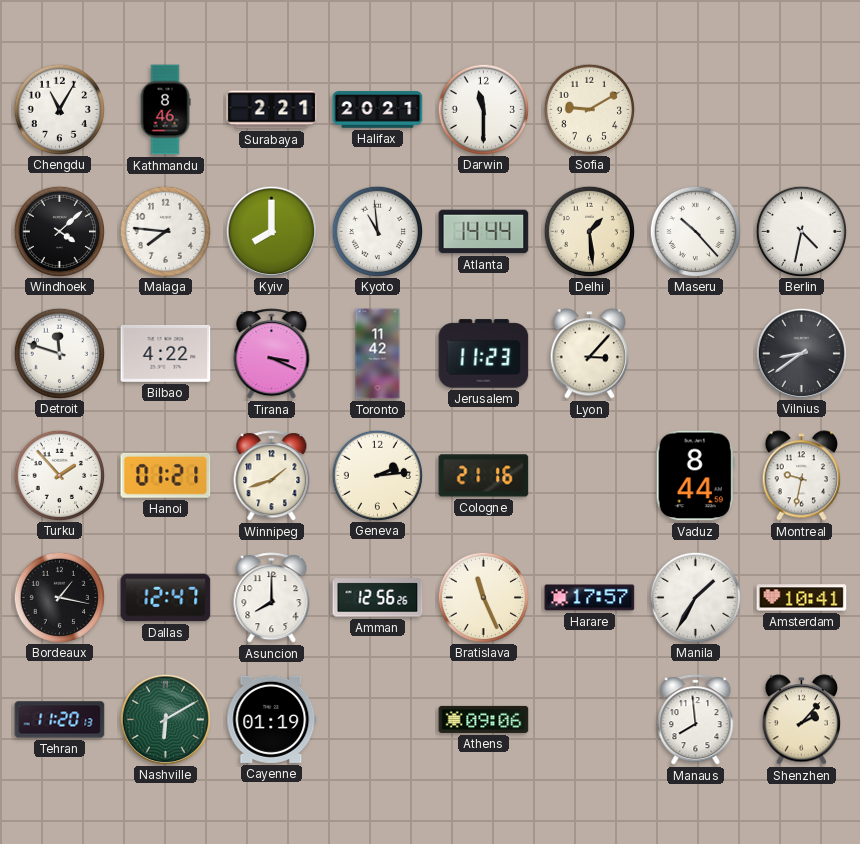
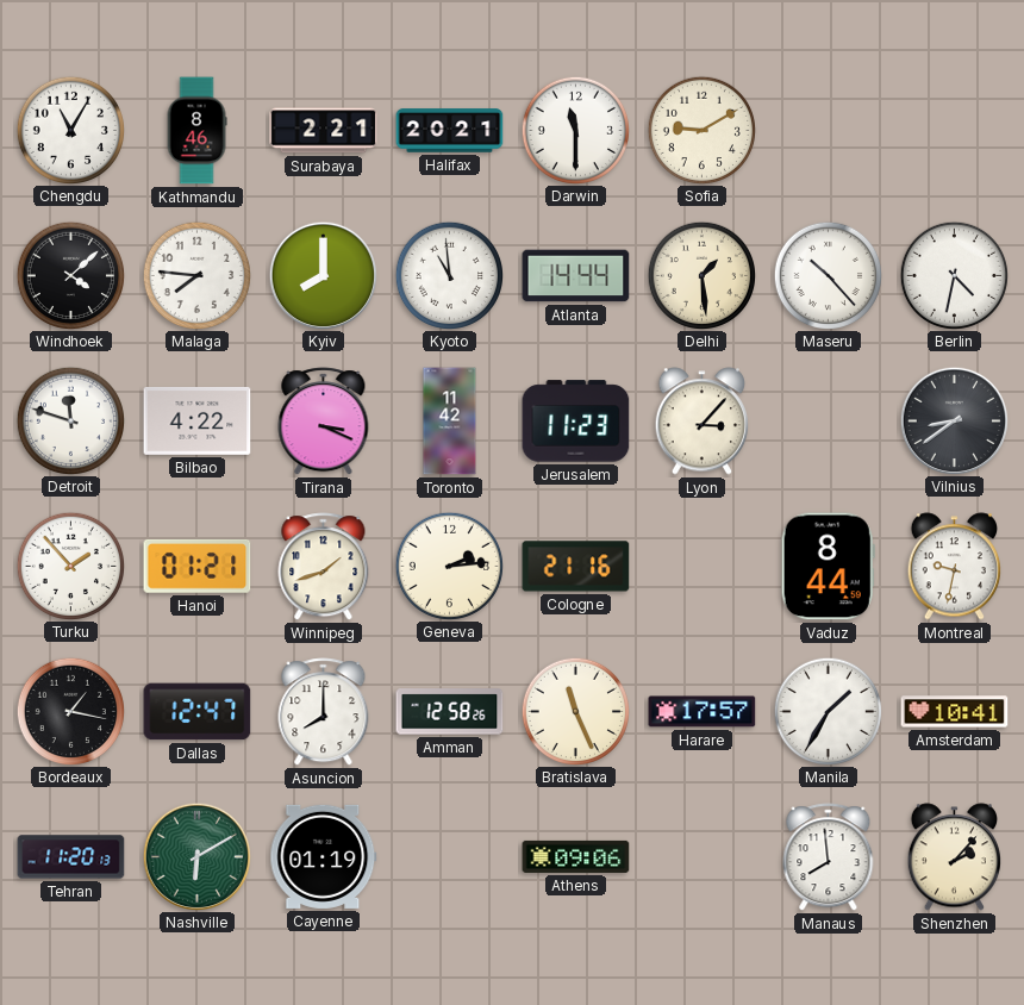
Amman: 12:56 -> 12:58
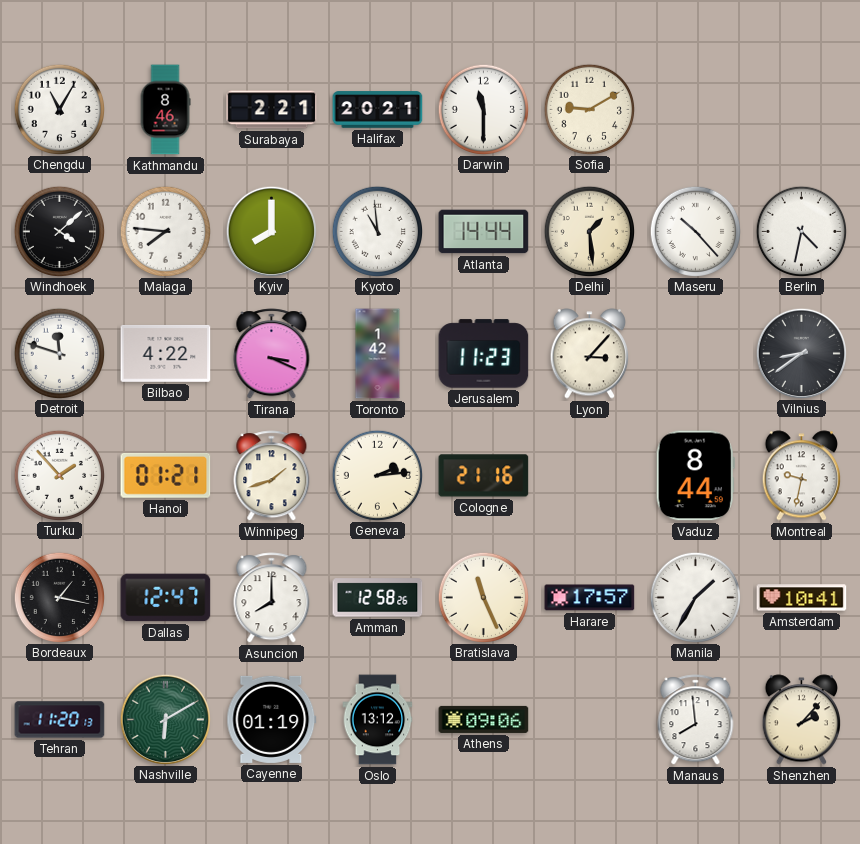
Toronto: 11:42 -> 1:42
Oslo: none -> 13:12
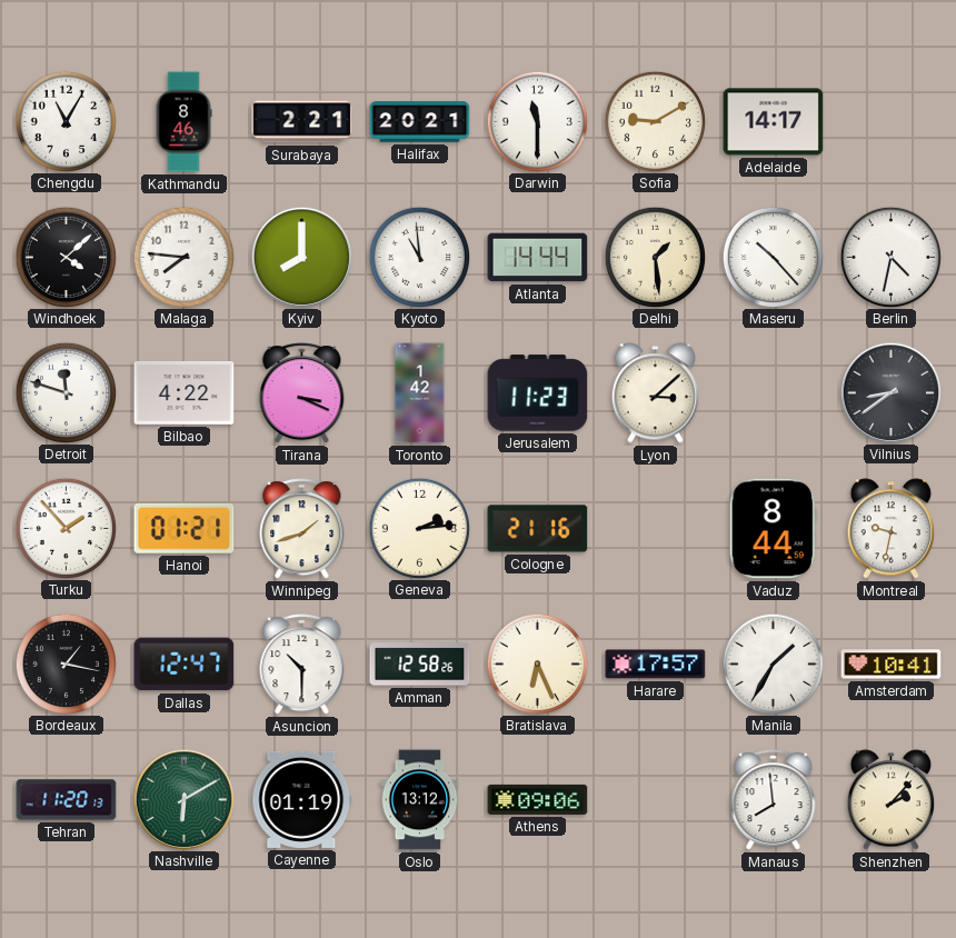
Adelaide: none -> 14:17
Lyon: 3:07 -> 3:08
Asuncion: 8:00 -> 10:30
Bratislava: 11:26 -> 6:26
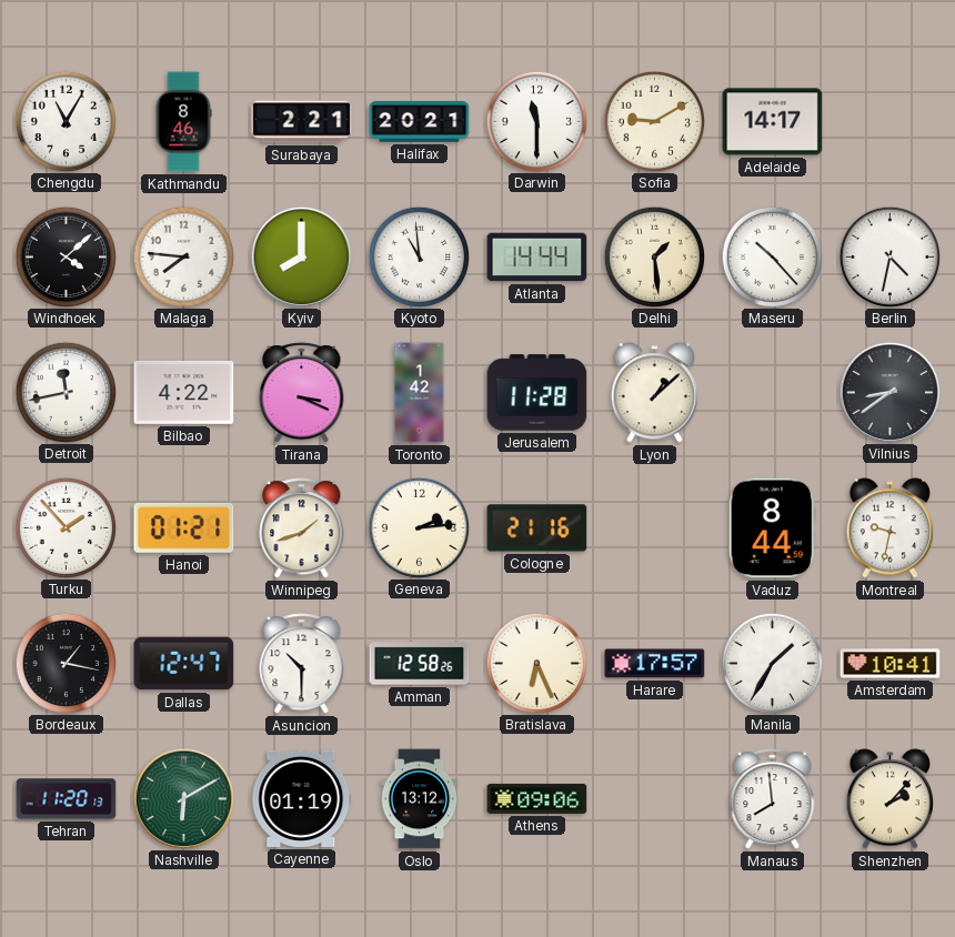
Detroit: 11:48 -> 11:43
Jerusalem: 11:23 -> 11:28
Lyon: 3:08 -> 1:08
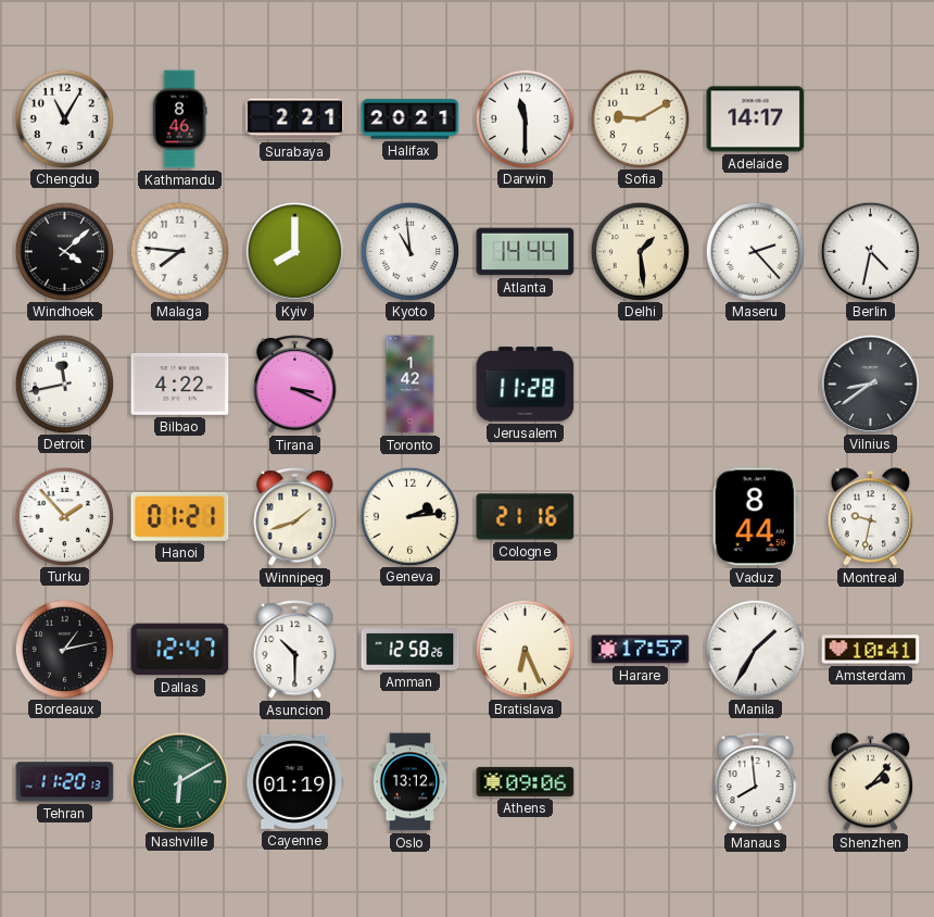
Maseru: 10:23 -> 2:23
Lyon: 1:08 -> none
Bordeaux: 1:17 -> 1:13
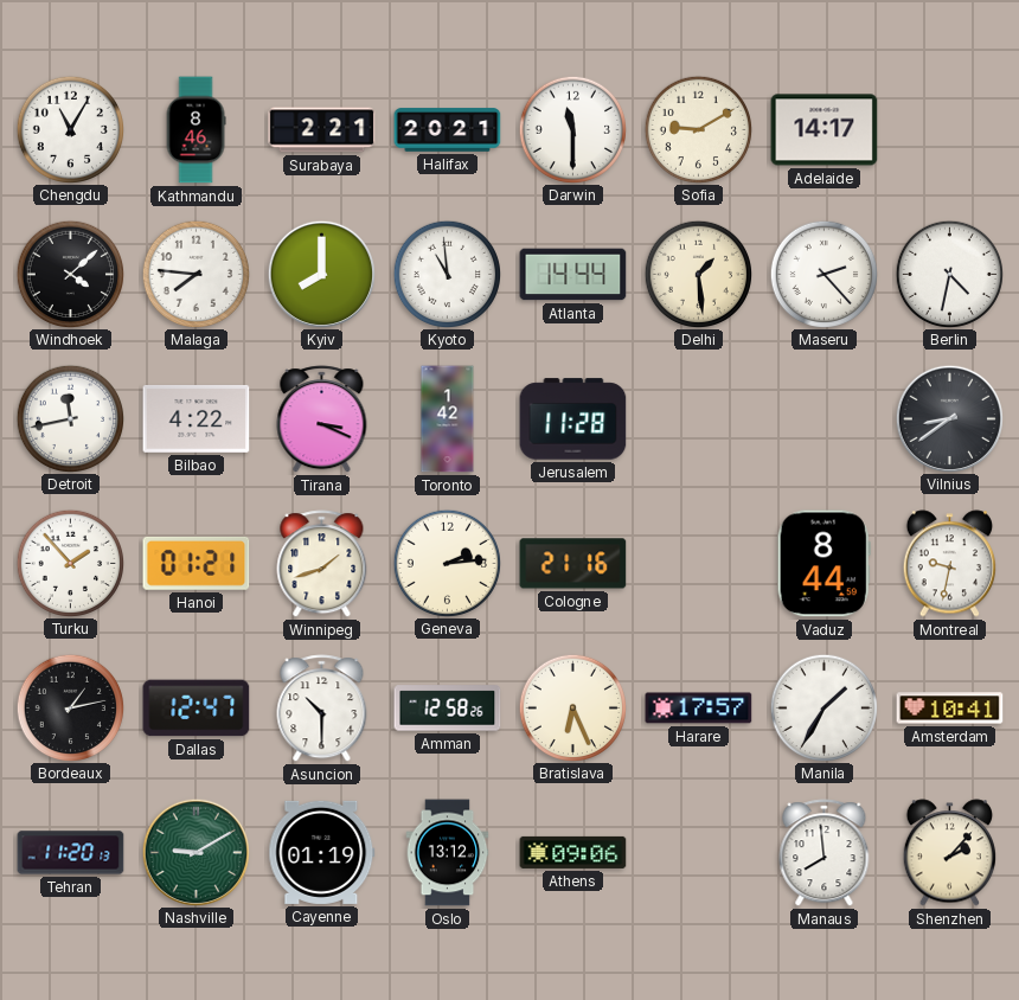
Nashville: 6:10 -> 9:10
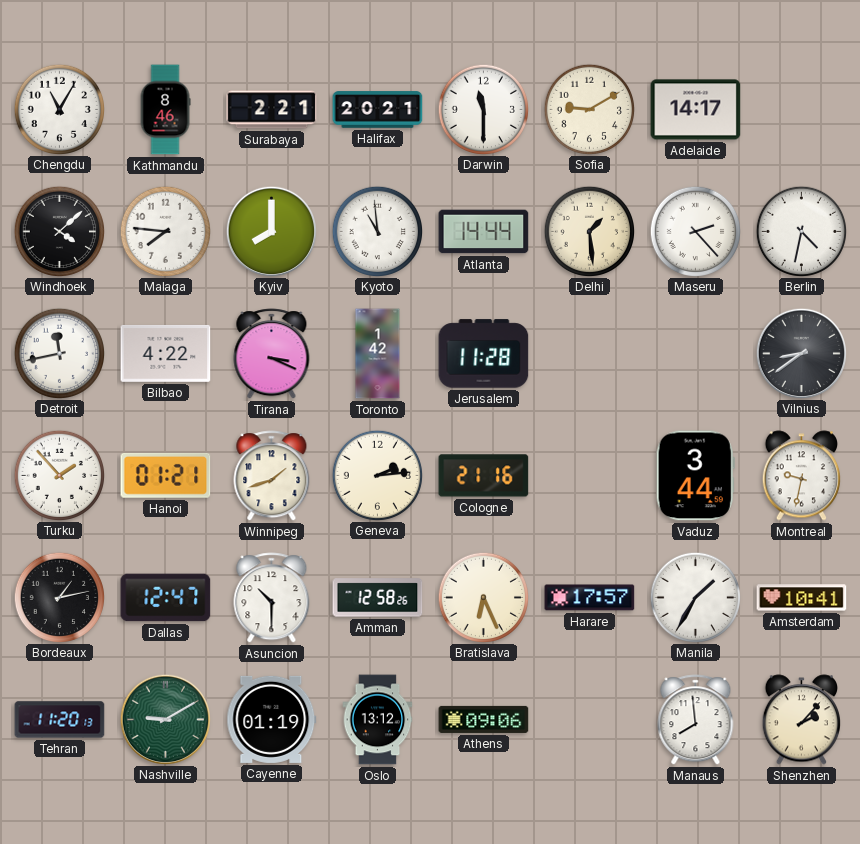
Vaduz: 8:44 -> 3:44
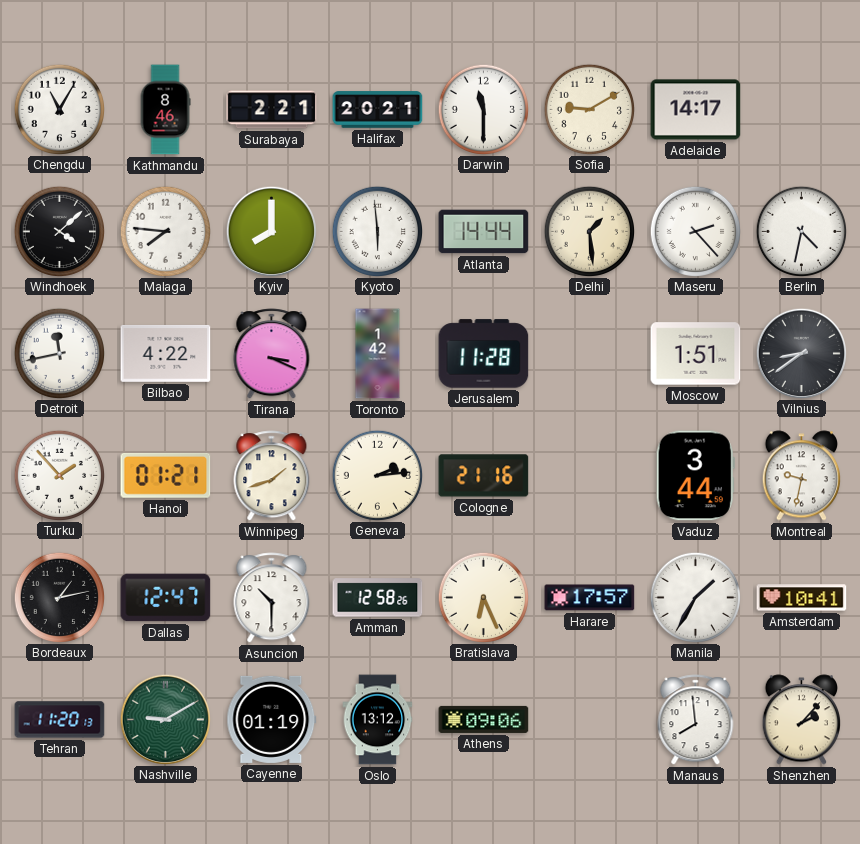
Kyoto: 10:59 -> 5:59
Moscow: none -> 1:51
